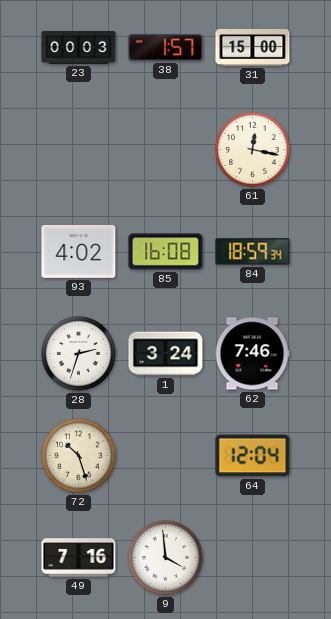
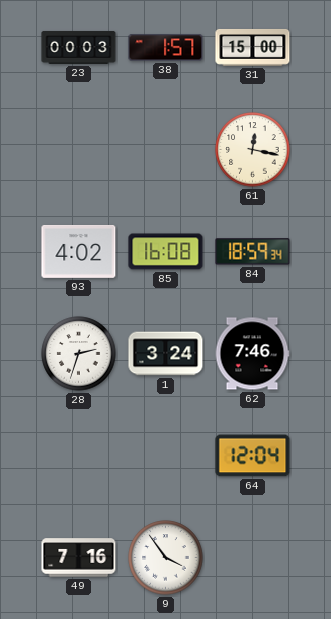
72: 10:27 -> none
9: 3:59 -> 3:54
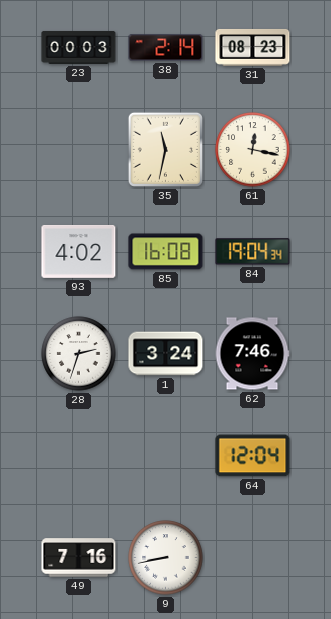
38: 1:57 -> 2:14
31: 15:00 -> 08:23
35: none -> 11:32
84: 18:59 -> 19:04
9: 3:54 -> 8:43
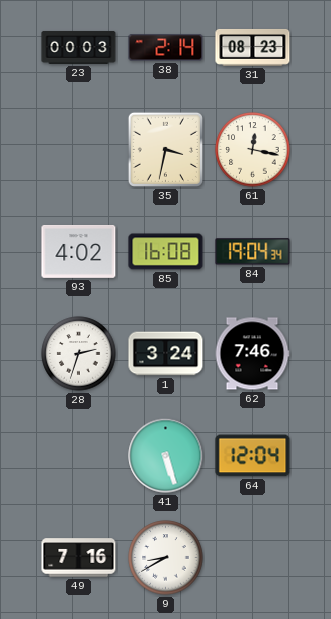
35: 11:32 -> 3:32
41: none -> 5:27
9: 8:43 -> 8:40
